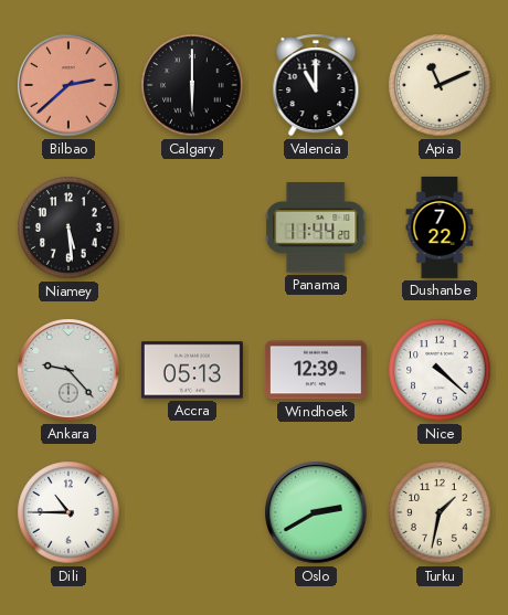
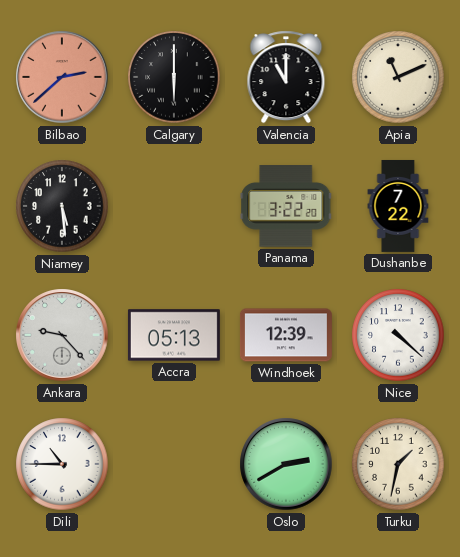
Panama: 11:44 -> 3:22
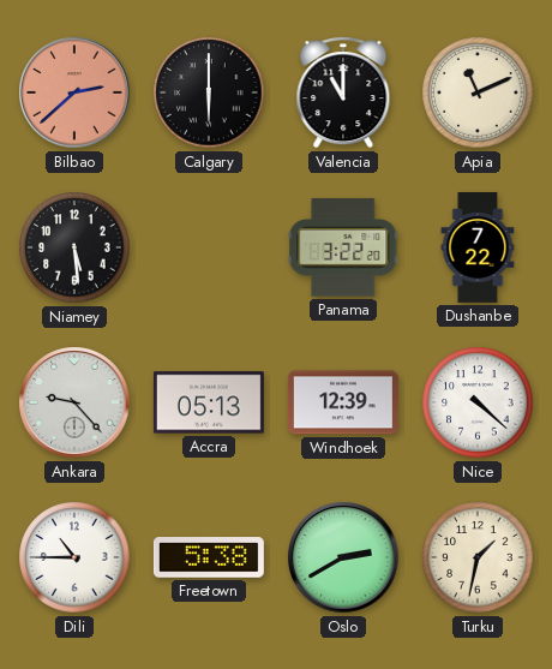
Freetown: none -> 5:38
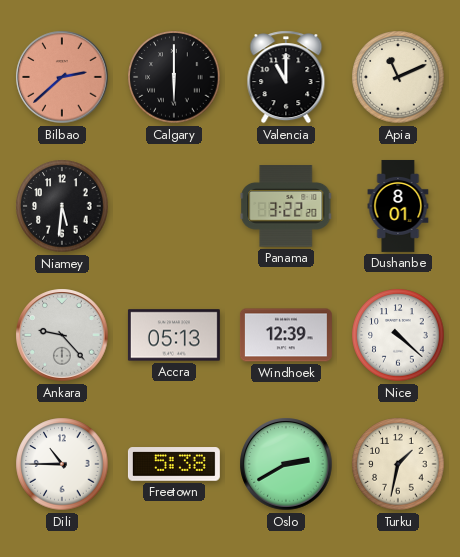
Niamey: 5:29 -> 5:31
Dushanbe: 7:22 -> 8:01
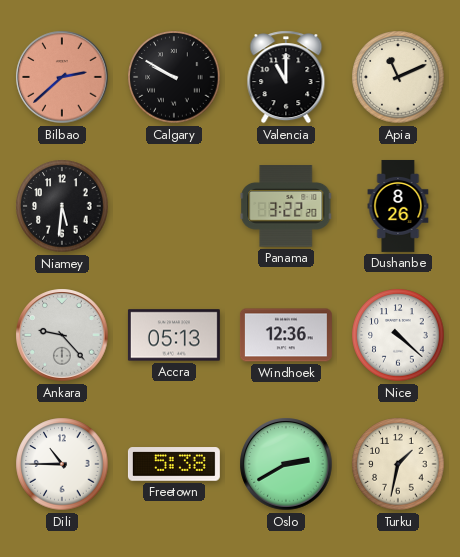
Calgary: 6:00 -> 9:50
Dushanbe: 8:01 -> 8:26
Windhoek: 12:39 -> 12:36
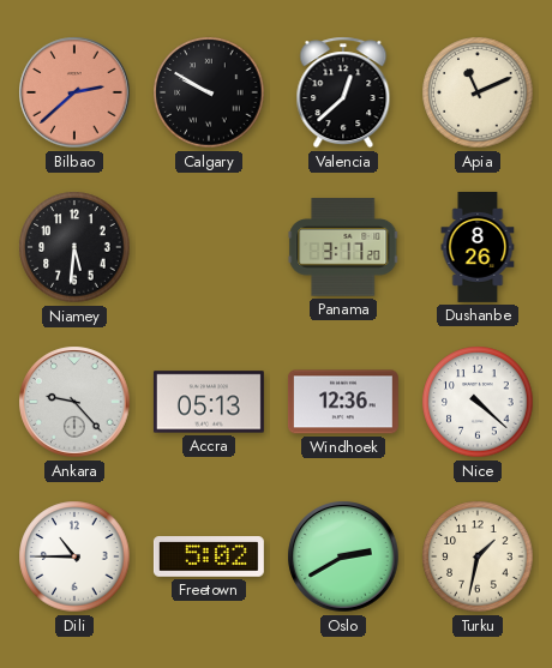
Valencia: 11:00 -> 12:38
Panama: 3:22 -> 3:17
Freetown: 5:38 -> 5:02
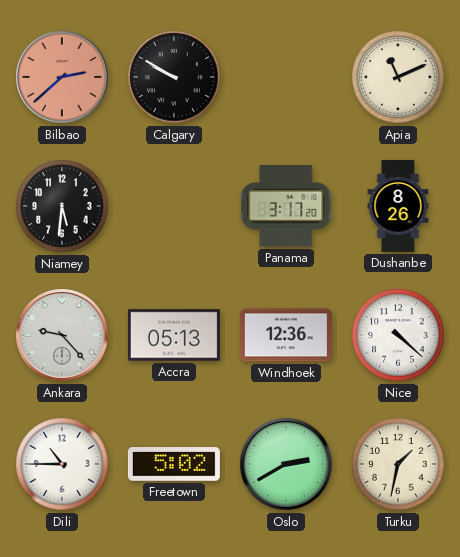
Valencia: 12:38 -> none
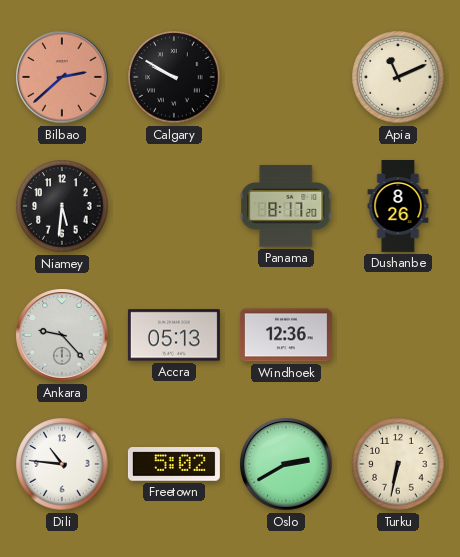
Panama: 3:17 -> 8:17
Nice: 4:22 -> none
Dili: 10:45 -> 10:46
Turku: 1:32 -> 6:32
